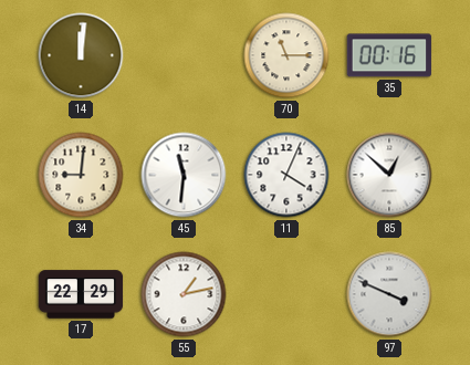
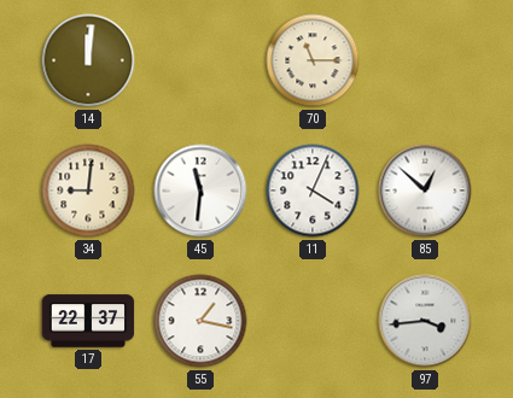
35: 00:16 -> none
17: 22:29 -> 22:37
55: 1:13 -> 1:17
97: 3:49 -> 3:44
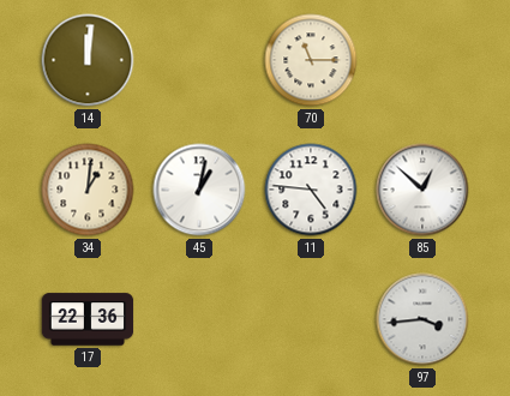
34: 9:01 -> 1:01
45: 11:31 -> 1:02
11: 4:04 -> 4:46
17: 22:37 -> 22:36
55: 1:17 -> none
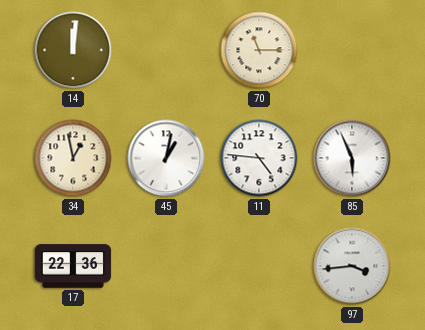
34: 1:01 -> 12:58
85: 12:52 -> 5:56
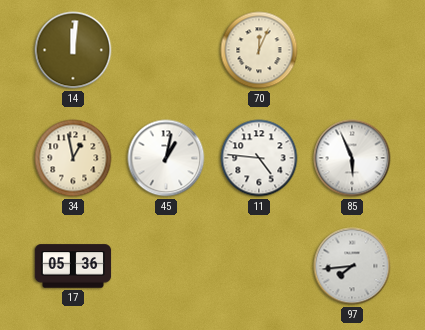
70: 11:15 -> 12:04
17: 22:36 -> 05:36
97: 3:44 -> 7:44
